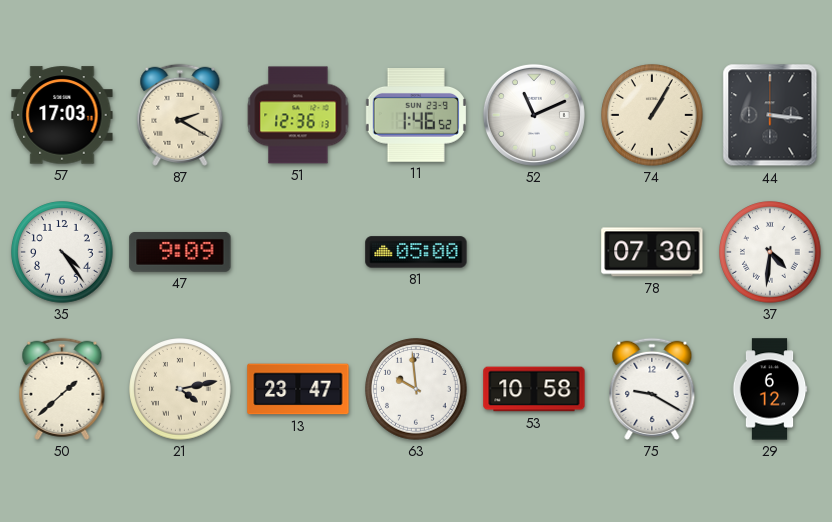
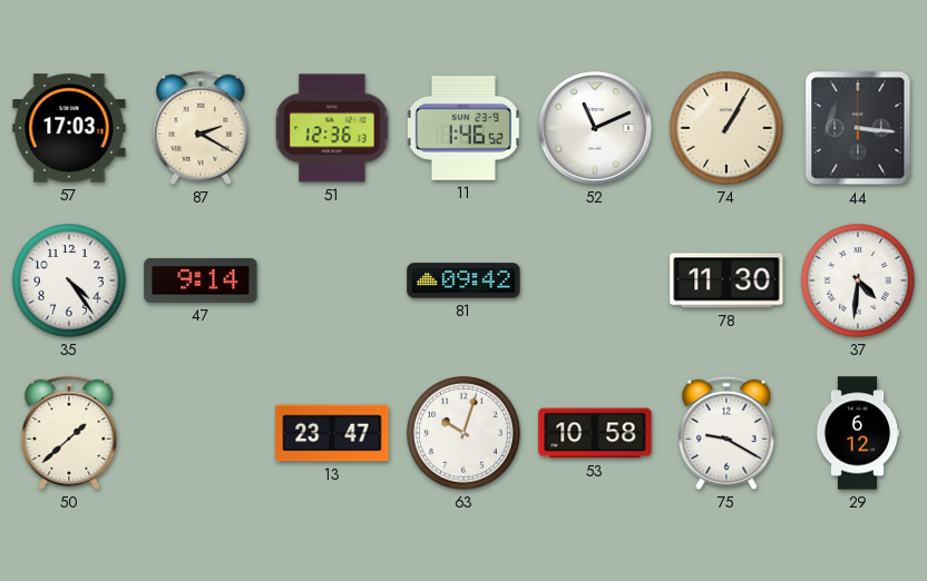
47: 9:09 -> 9:14
81: 05:00 -> 09:42
78: 07:30 -> 11:30
21: 4:13 -> none
63: 9:59 -> 10:03
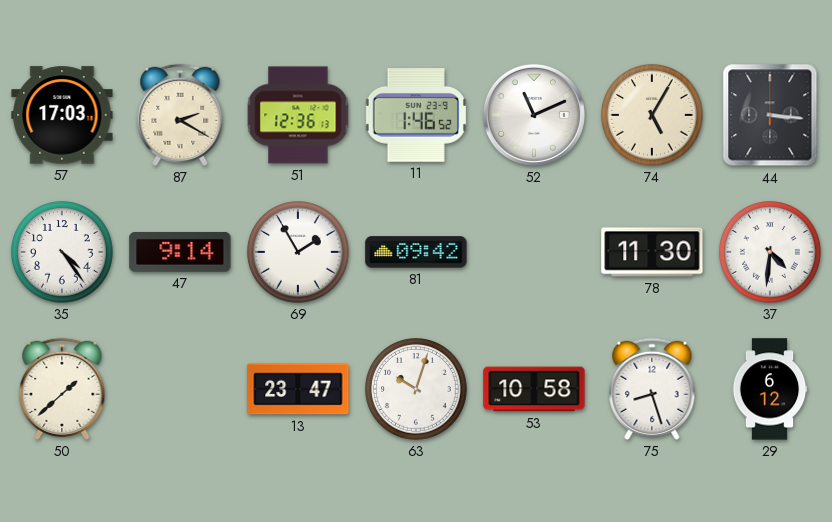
74: 1:05 -> 5:05
69: none -> 1:55
75: 9:20 -> 8:27
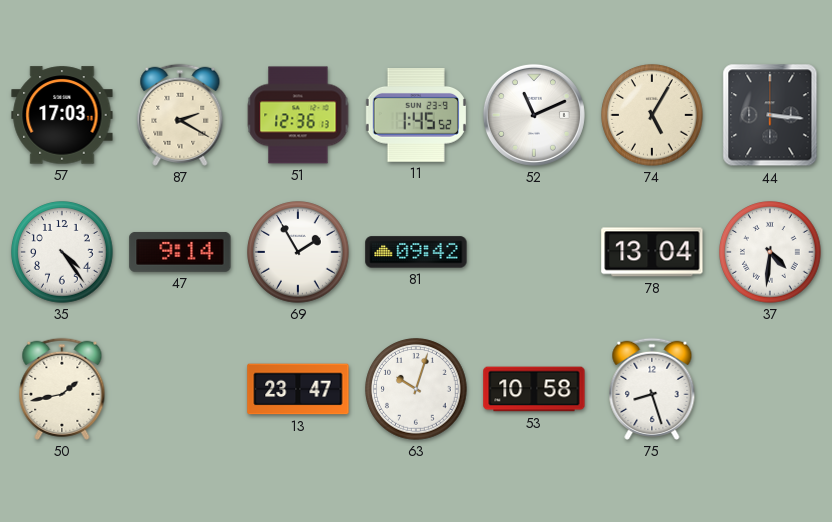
11: 1:46 -> 1:45
78: 11:30 -> 13:04
50: 1:38 -> 1:43
29: 6:12 -> none
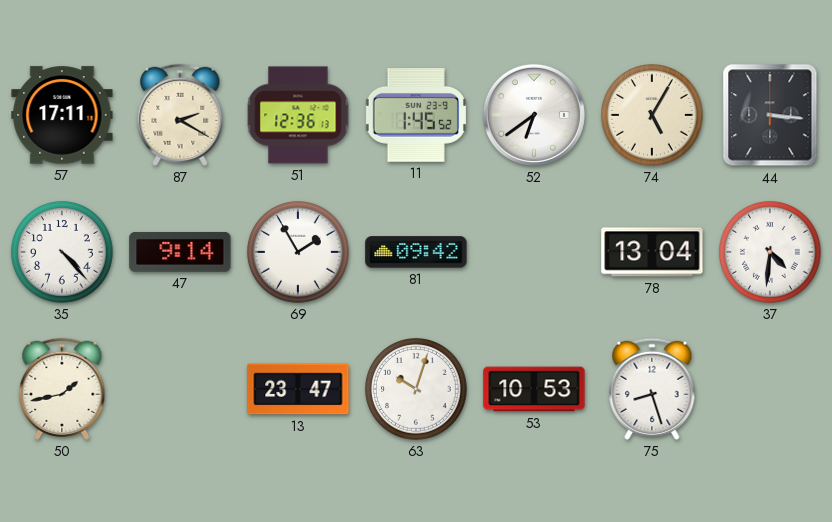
57: 17:03 -> 17:11
52: 11:11 -> 6:39
35: 4:24 -> 4:23
53: 10:58 -> 10:53
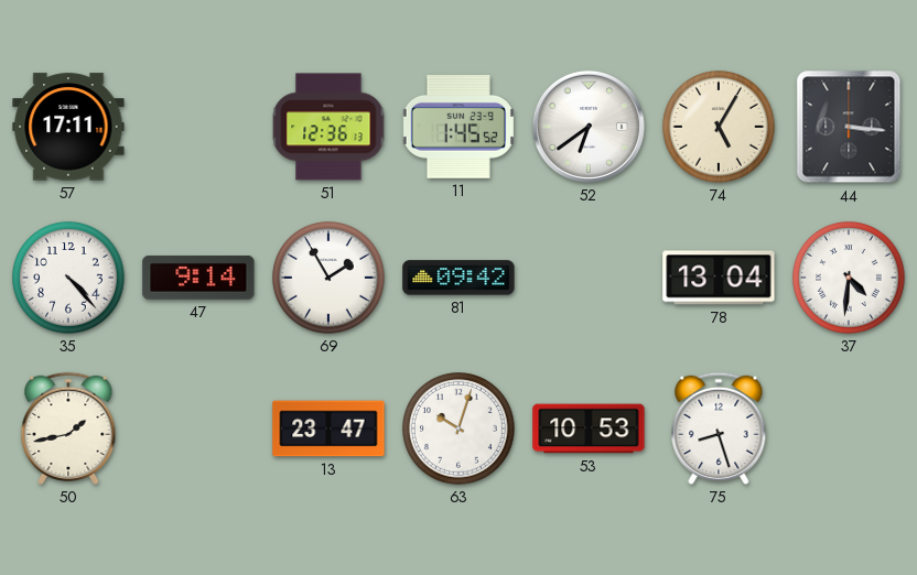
87: 2:20 -> none
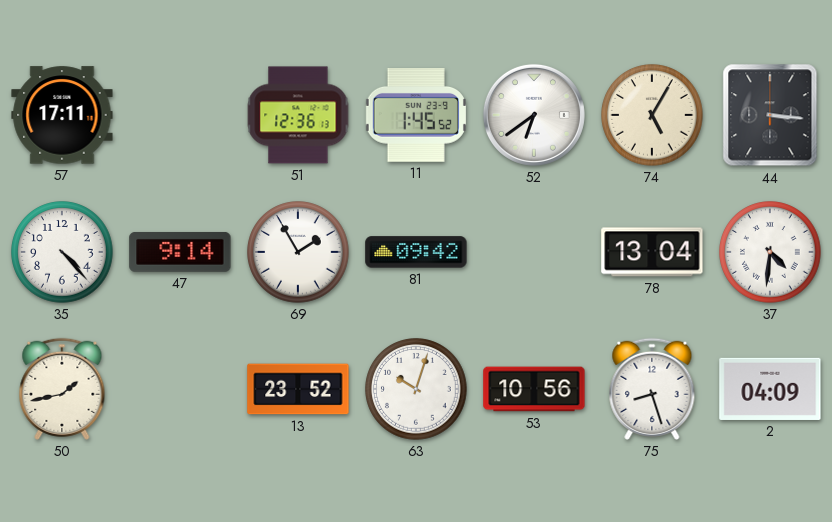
13: 23:47 -> 23:52
53: 10:53 -> 10:56
2: none -> 04:09
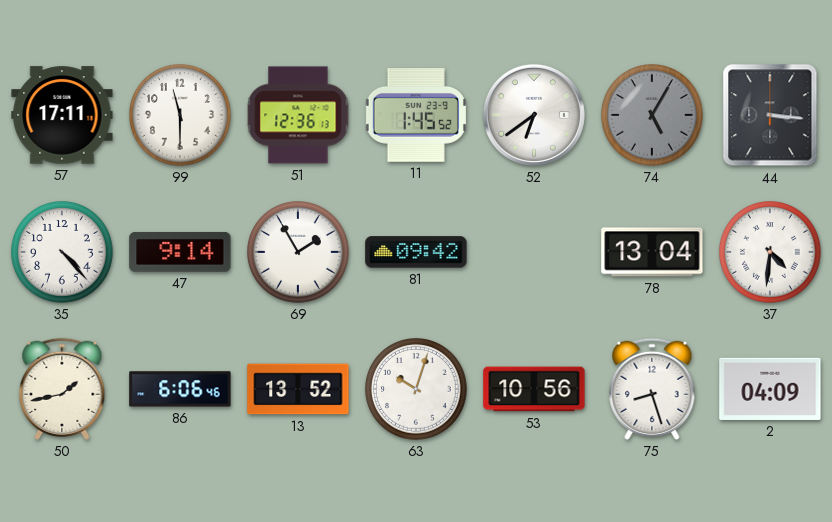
99: none -> 11:30
74 dial: cream -> grey
86: none -> 6:06
13: 23:52 -> 13:52
